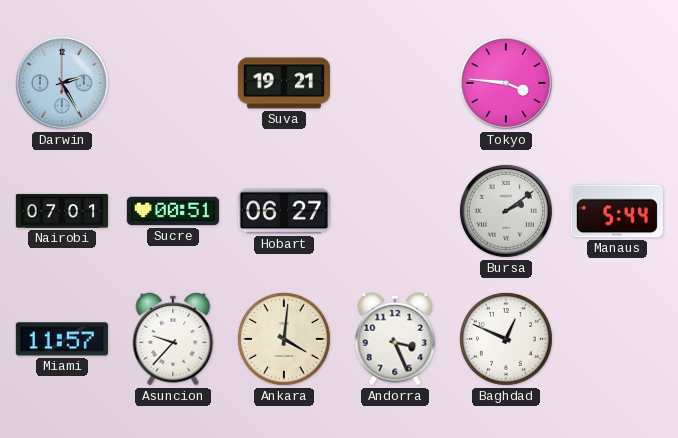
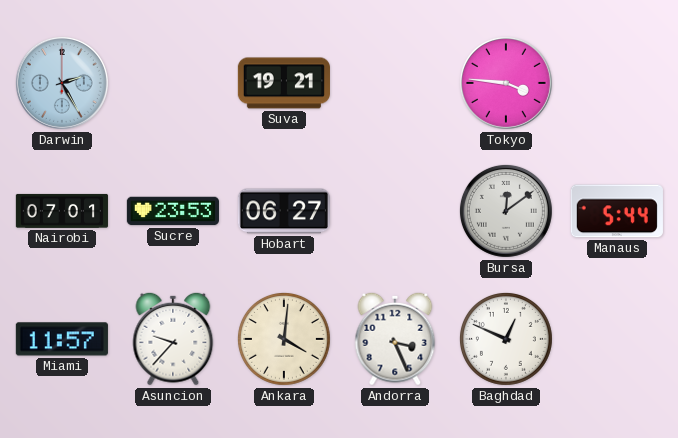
Sucre: 00:51 -> 23:53
Bursa: 2:09 -> 12:09
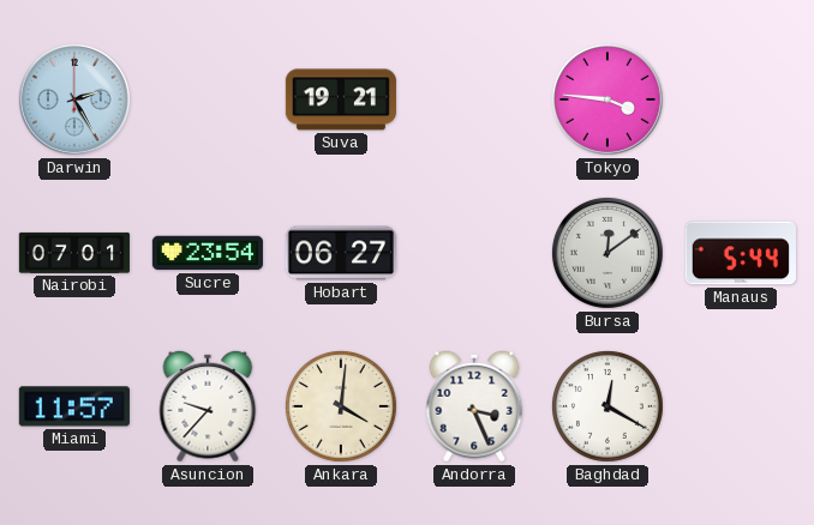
Sucre: 23:53 -> 23:54
Baghdad: 12:49 -> 12:20
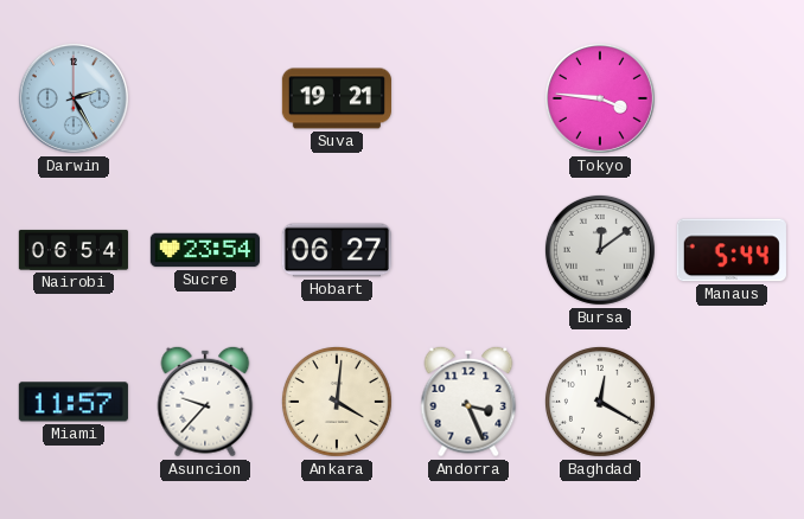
Nairobi: 07:01 -> 06:54
